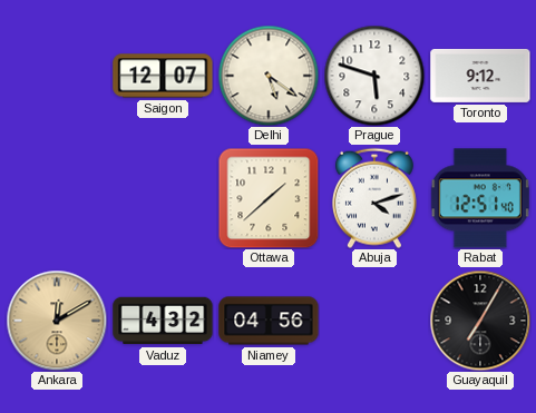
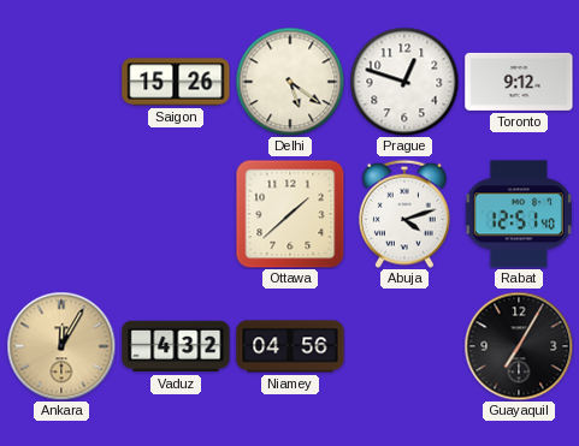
Saigon: 12:07 -> 15:26
Prague: 5:48 -> 12:48
Ankara: 12:10 -> 12:05
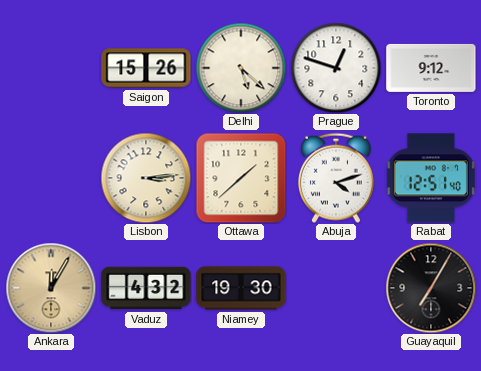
Delhi: 5:21 -> 5:22
Lisbon: none -> 3:14
Niamey: 04:56 -> 19:30
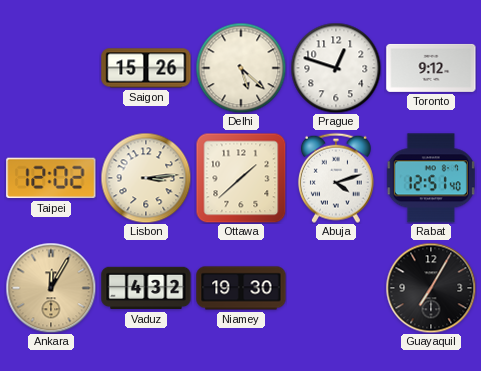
Taipei: none -> 12:02
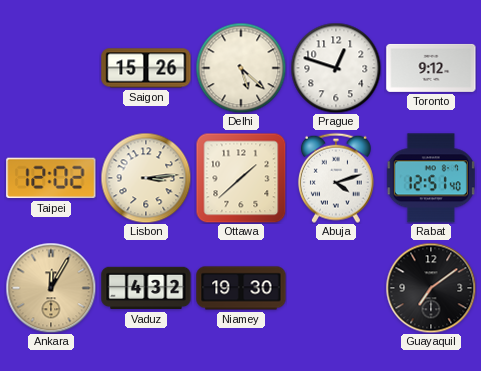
Guayaquil: 7:05 -> 7:09
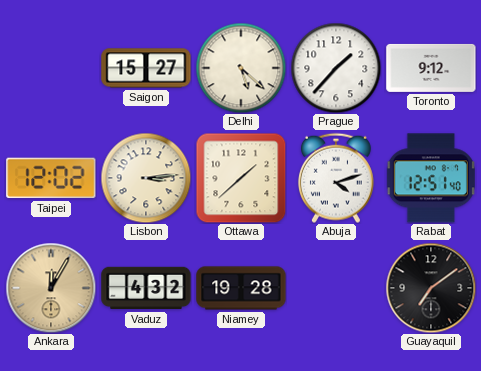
Saigon: 15:26 -> 15:27
Prague: 12:48 -> 1:37
Niamey: 19:30 -> 19:28
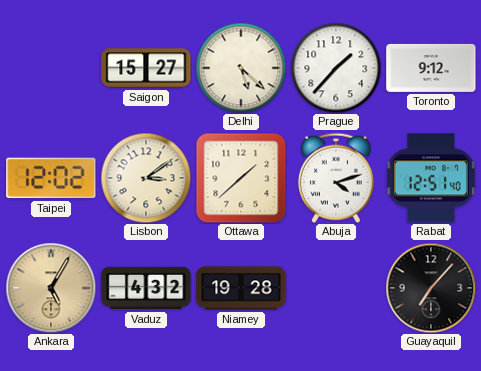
Lisbon: 3:14 -> 3:09
Ankara: 12:05 -> 5:05
Guayaquil: 7:09 -> 7:07
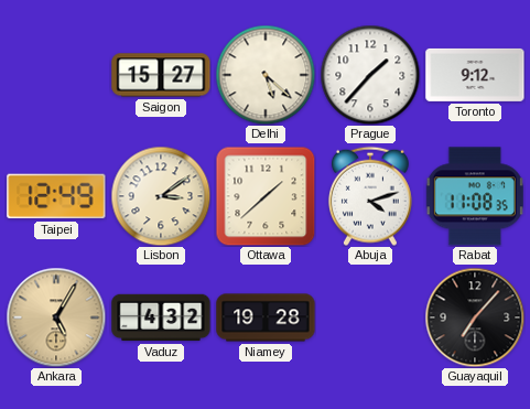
Taipei: 12:02 -> 12:49
Rabat: 12:51 -> 11:08
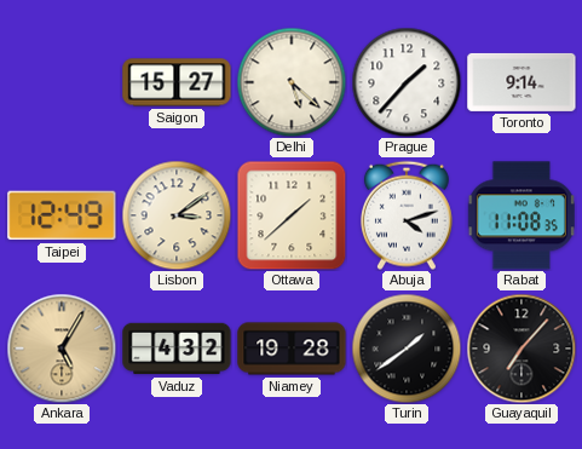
Toronto: 9:12 -> 9:14
Turin: none -> 1:39
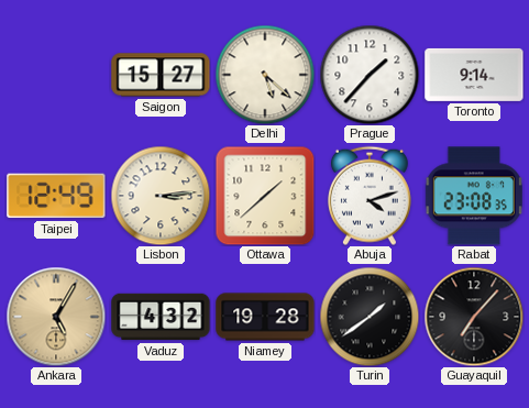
Lisbon: 3:09 -> 3:14
Rabat: 11:08 -> 23:08
